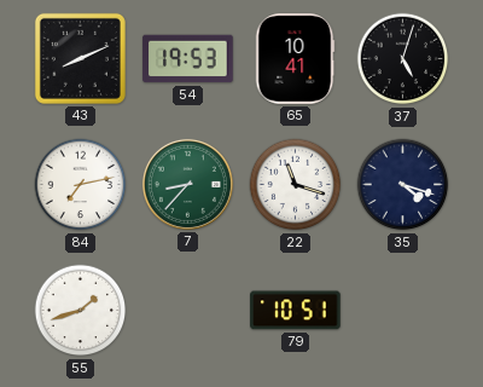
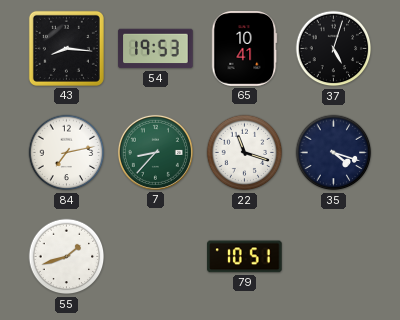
43: 8:11 -> 8:16
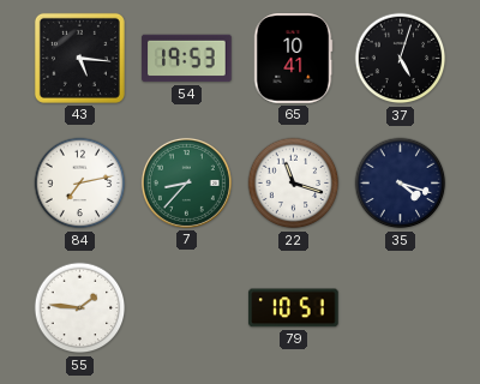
43: 8:16 -> 5:16
55: 1:42 -> 1:46
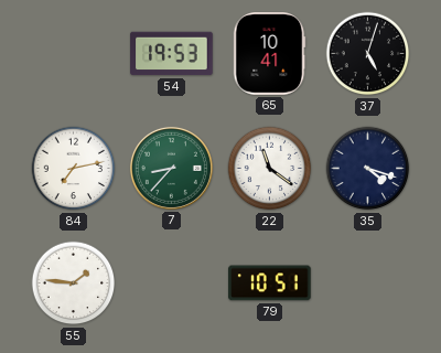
43: 5:16 -> none
22: 11:18 -> 11:21
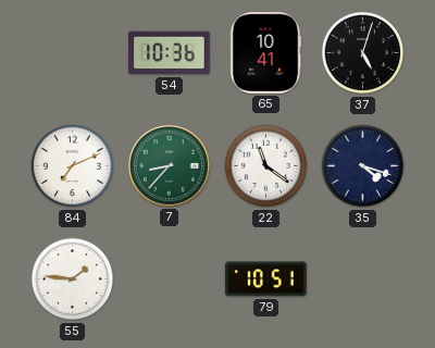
54: 19:53 -> 10:36
84: 7:13 -> 7:11
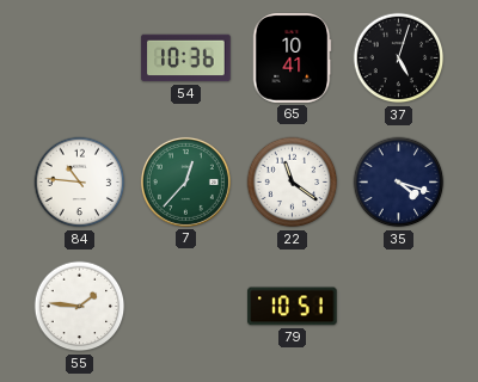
84: 7:11 -> 10:46
7: 8:37 -> 12:37
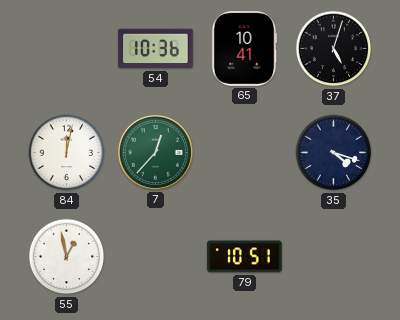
84: 10:46 -> 12:02
22: 11:21 -> none
55: 1:46 -> 12:58
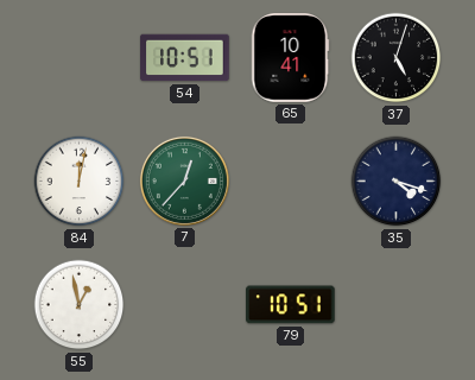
54: 10:36 -> 10:51
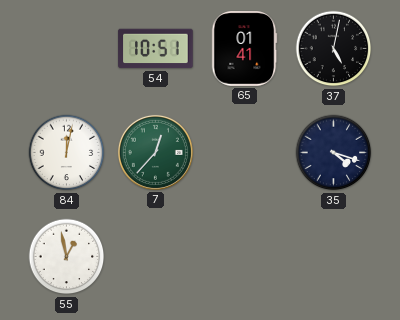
65: 10:41 -> 01:41
37: 5:03 -> 5:02
79: 10:51 -> none
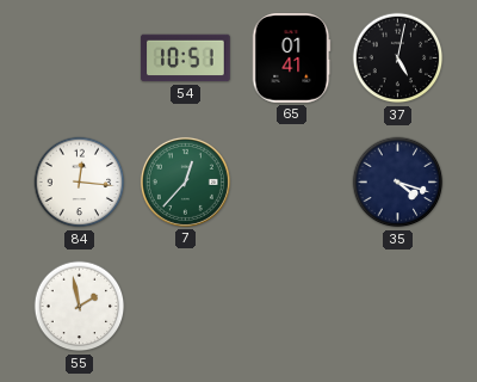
84: 12:02 -> 12:16
55: 12:58 -> 1:58
